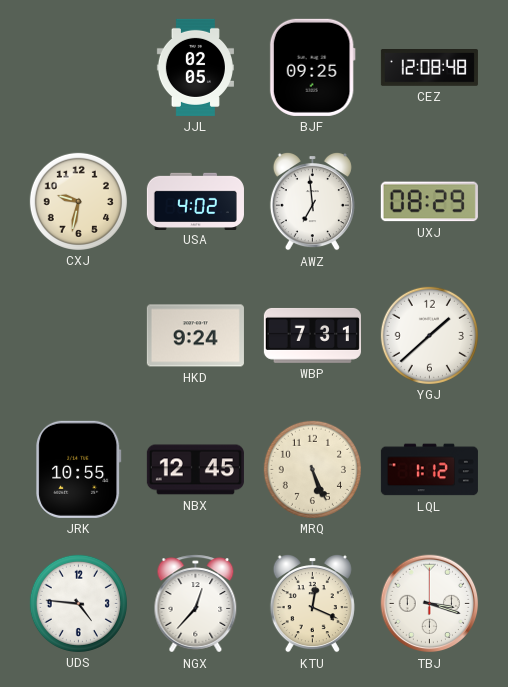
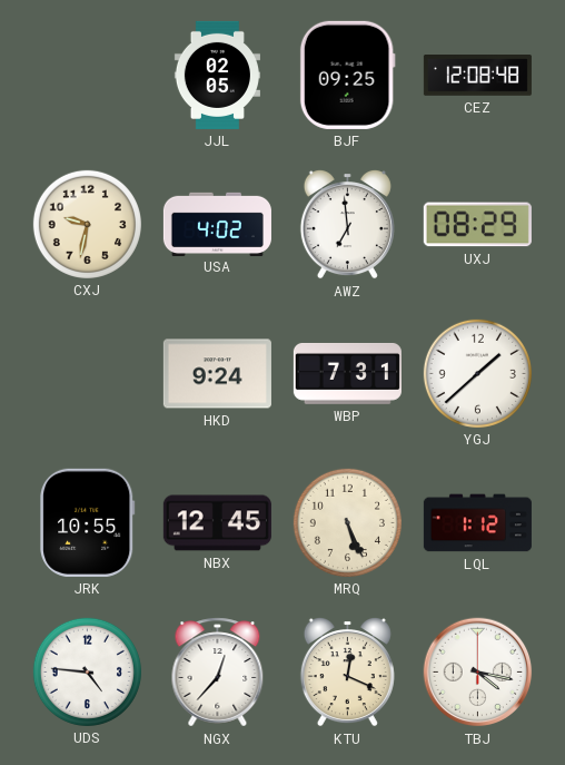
TBJ: 3:18 -> 4:17
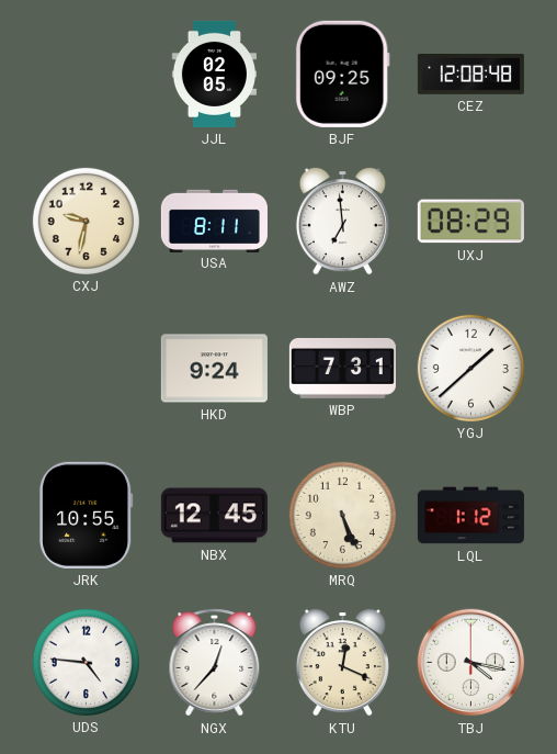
USA: 4:02 -> 8:11
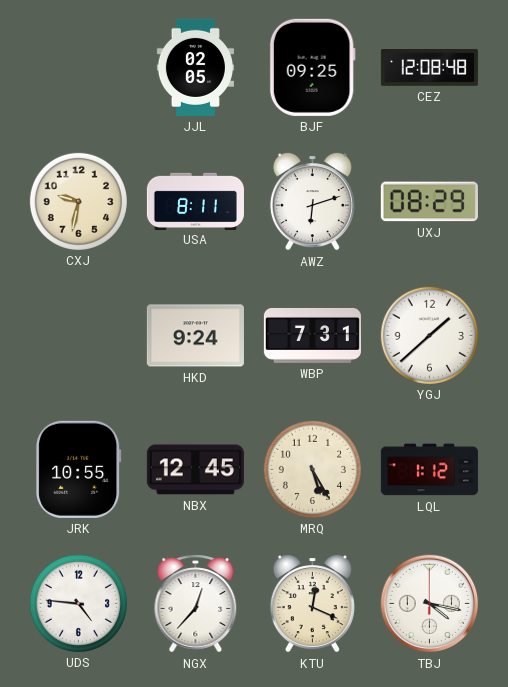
AWZ: 6:59 -> 6:12
MRQ: 5:26 -> 5:25
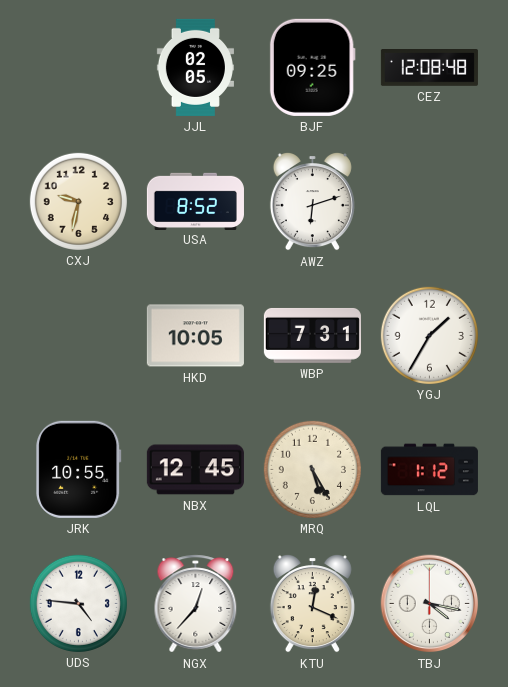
USA: 8:11 -> 8:52
UXJ: 08:29 -> none
HKD: 9:24 -> 10:05
YGJ: 1:38 -> 1:35
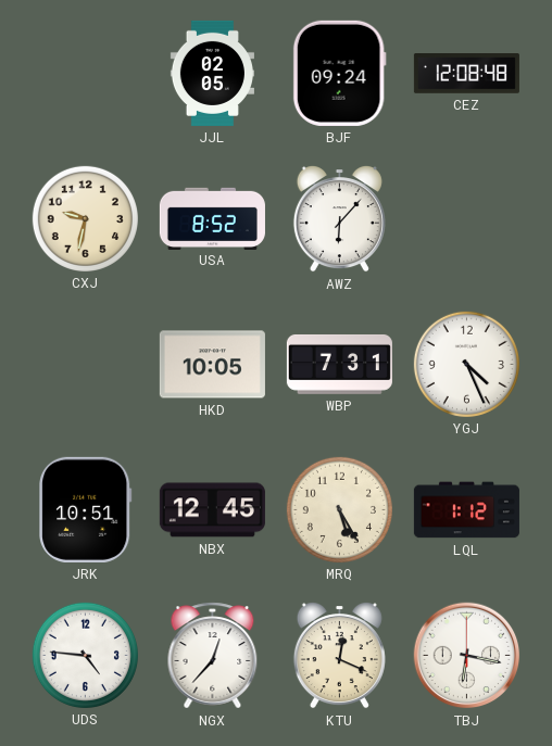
BJF: 09:25 -> 09:24
AWZ: 6:12 -> 6:07
YGJ: 1:35 -> 4:26
JRK: 10:55 -> 10:51
TBJ: 4:17 -> 6:17
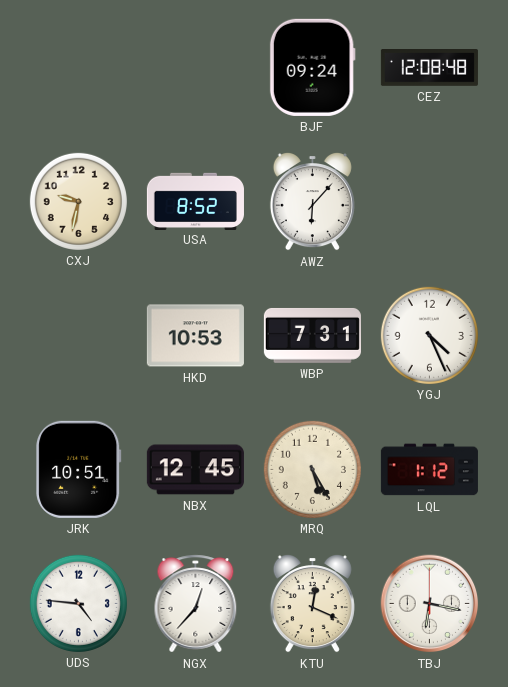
JJL: 02:05 -> none
HKD: 10:05 -> 10:53
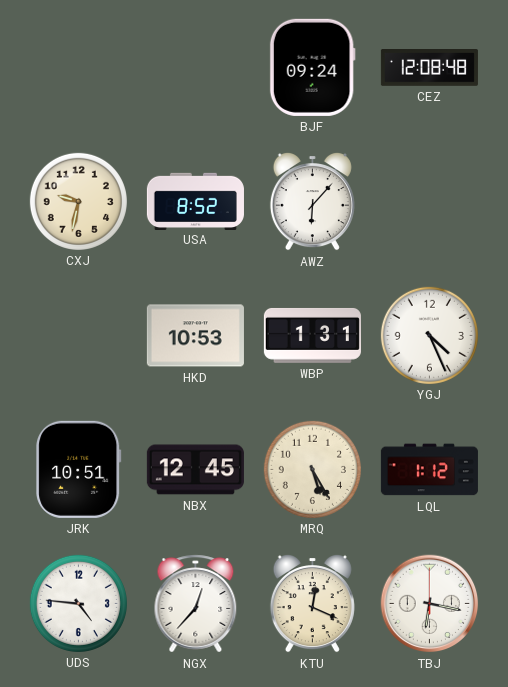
WBP: 7:31 -> 1:31
